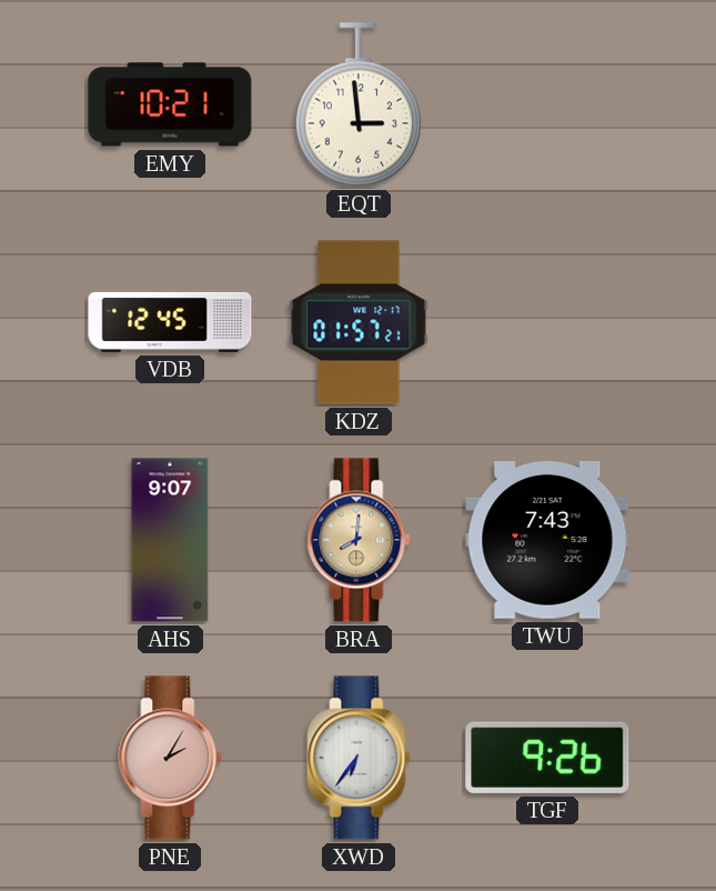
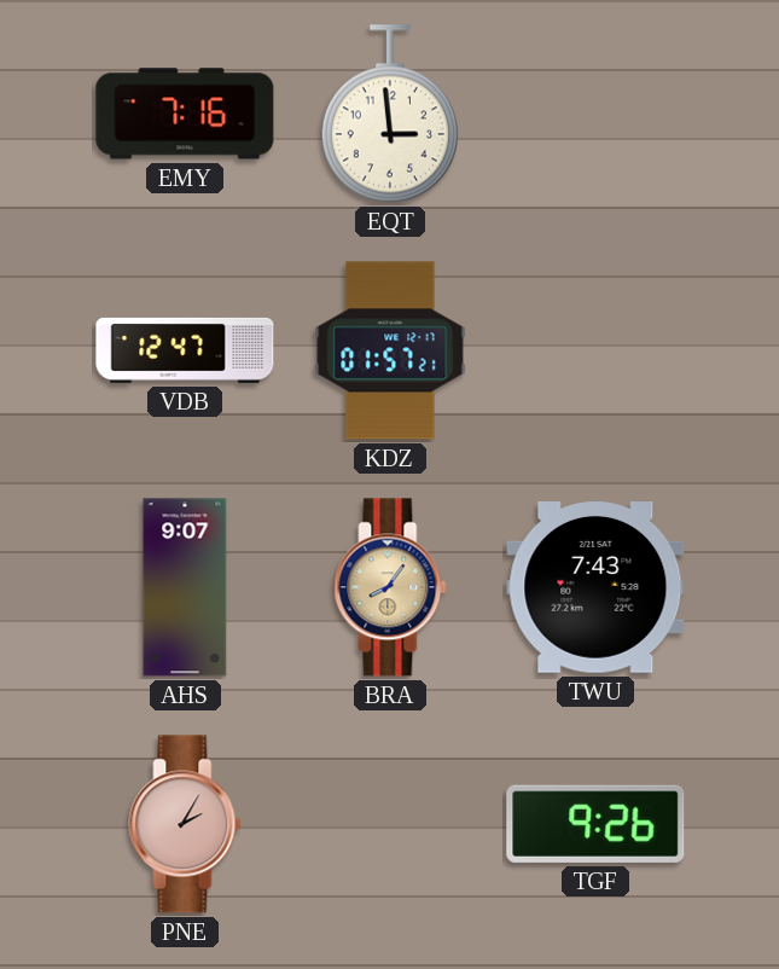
EMY: 10:21 -> 7:16
VDB: 12:45 -> 12:47
BRA: 8:01 -> 8:06
XWD: 6:36 -> none
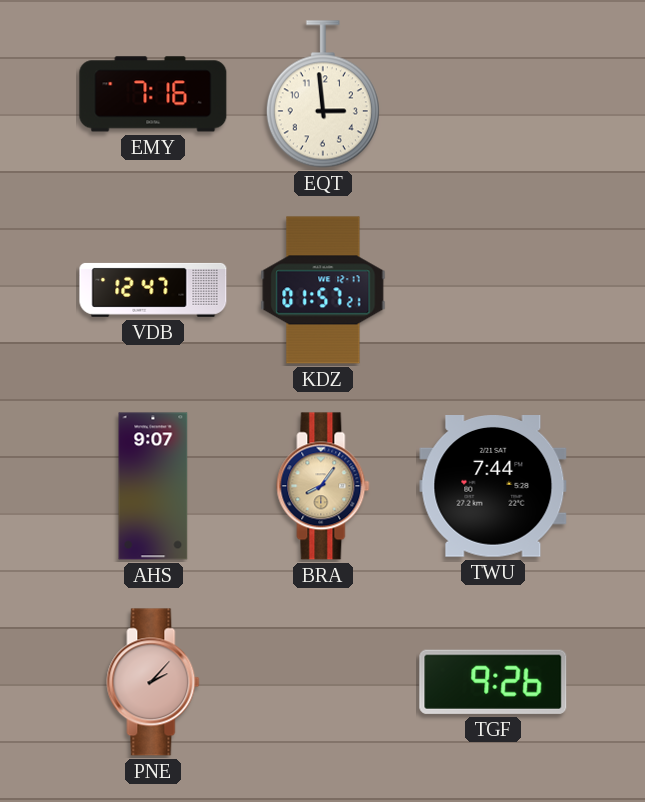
TWU: 7:43 -> 7:44
PNE: 2:05 -> 2:07
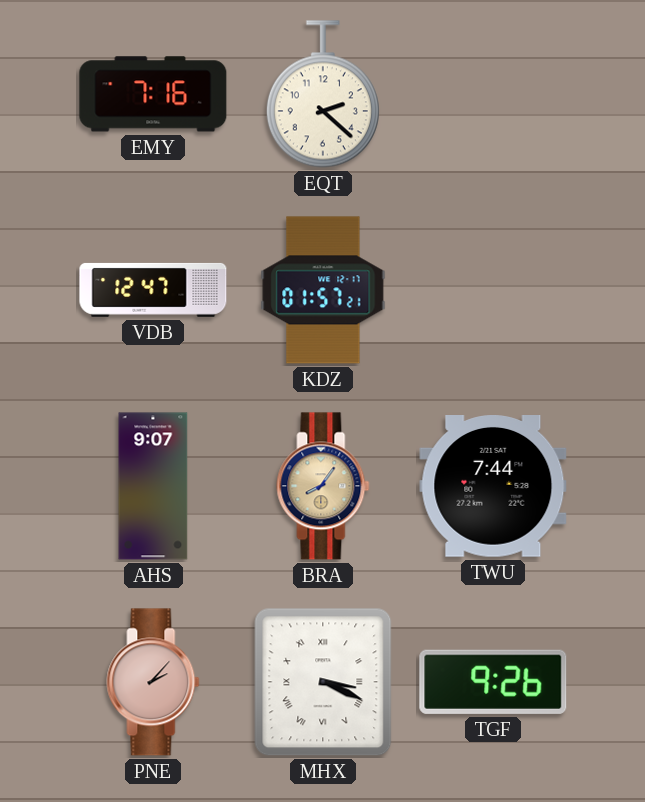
EQT: 2:59 -> 2:22
MHX: none -> 3:19
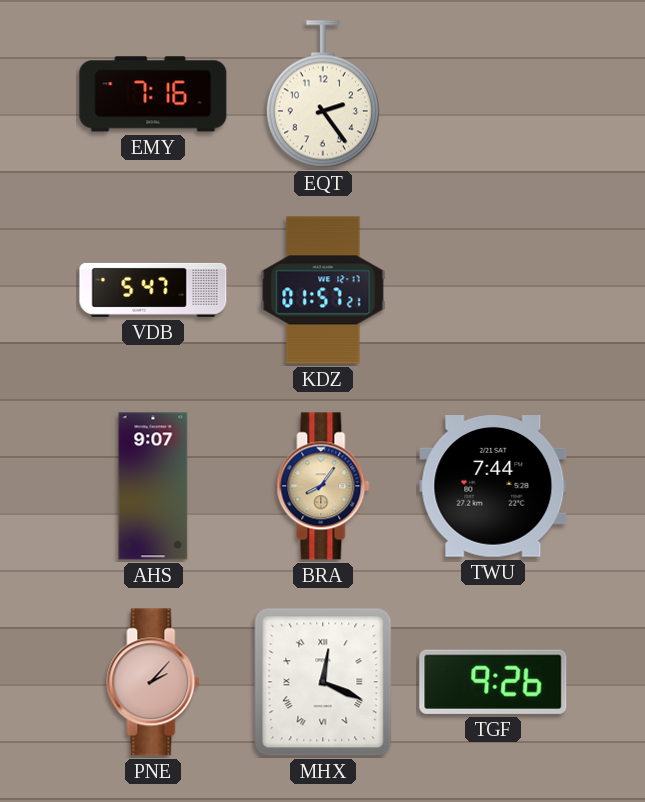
EQT: 2:22 -> 2:24
VDB: 12:47 -> 5:47
MHX: 3:19 -> 12:19
